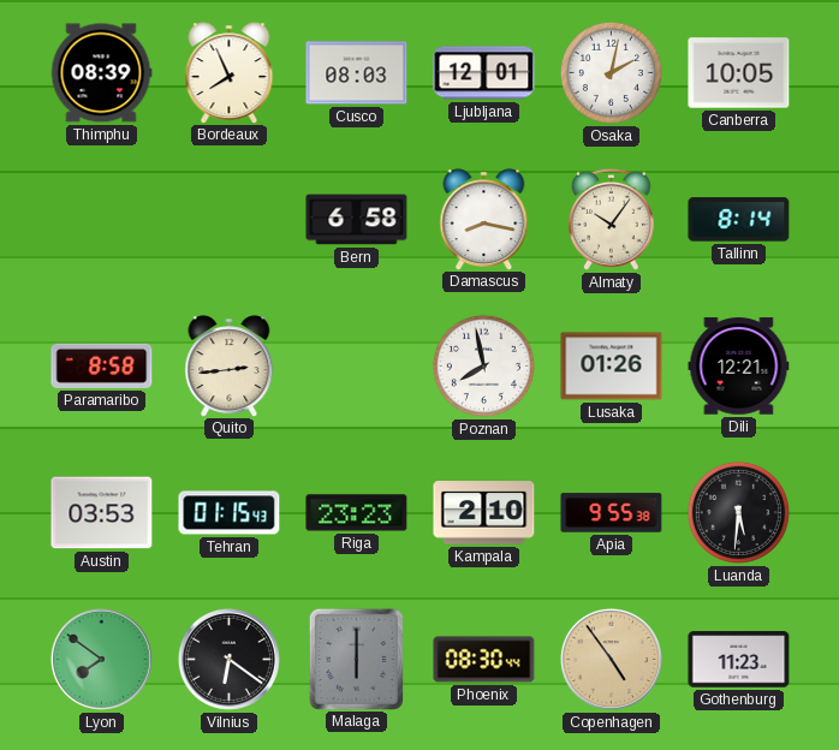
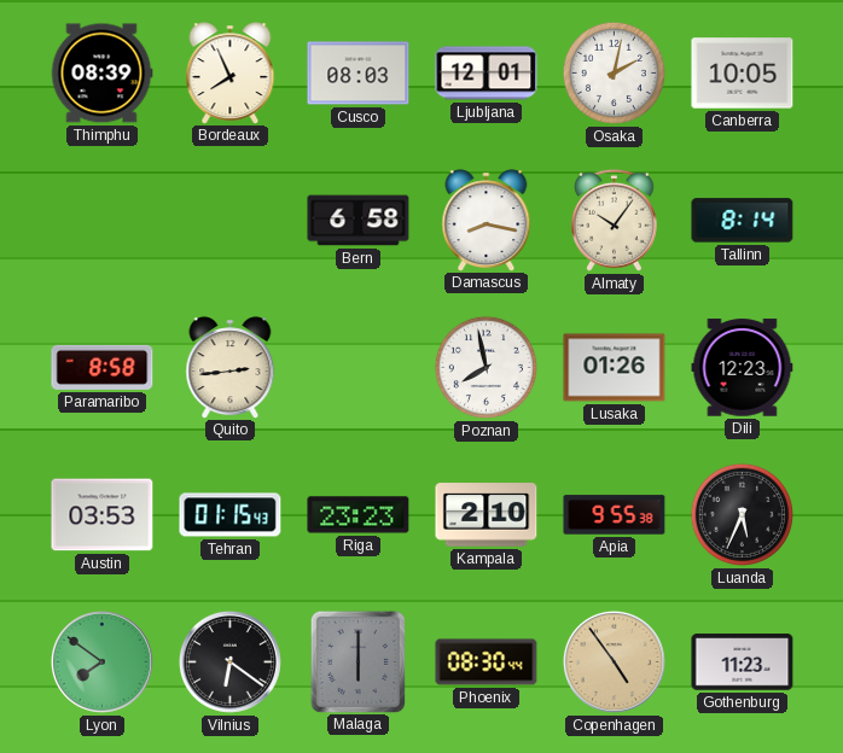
Dili: 12:21 -> 12:23
Luanda: 5:31 -> 5:34
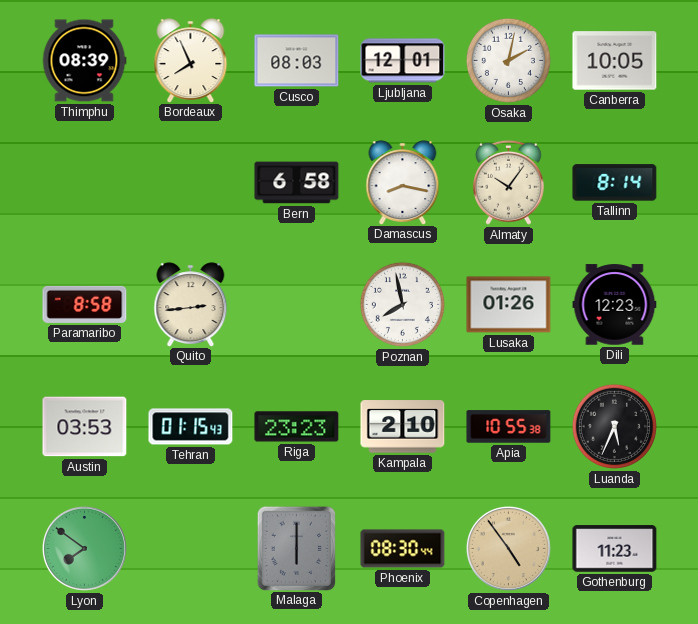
Apia: 9:55 -> 10:55
Vilnius: 6:21 -> none
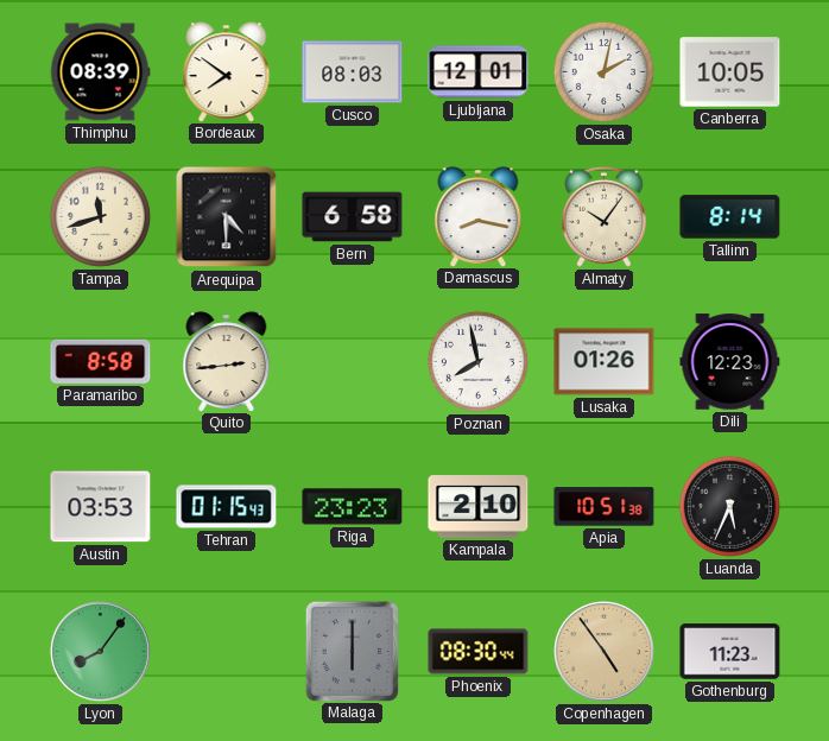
Bordeaux: 7:56 -> 7:51
Tampa: none -> 11:42
Arequipa: none -> 4:30
Apia: 10:55 -> 10:51
Lyon: 7:51 -> 8:06
